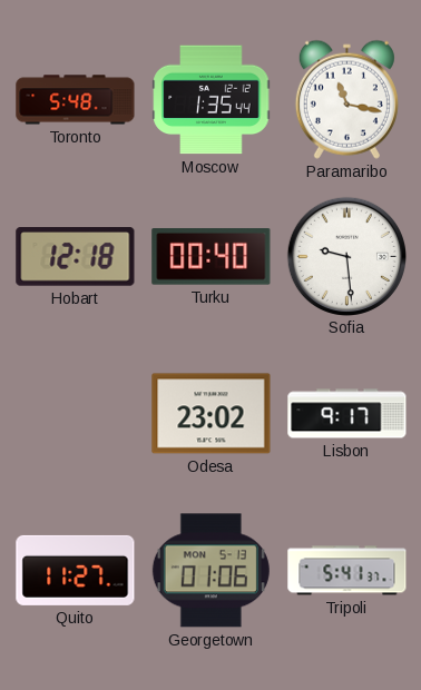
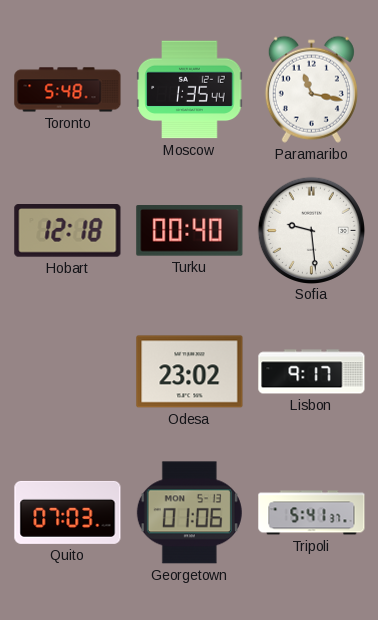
Quito: 11:27 -> 07:03
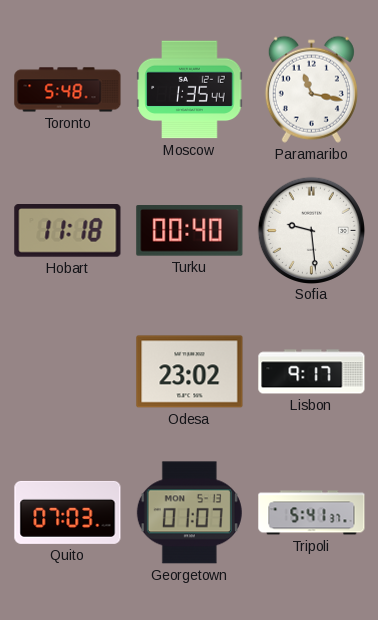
Hobart: 12:18 -> 11:18
Georgetown: 01:06 -> 01:07
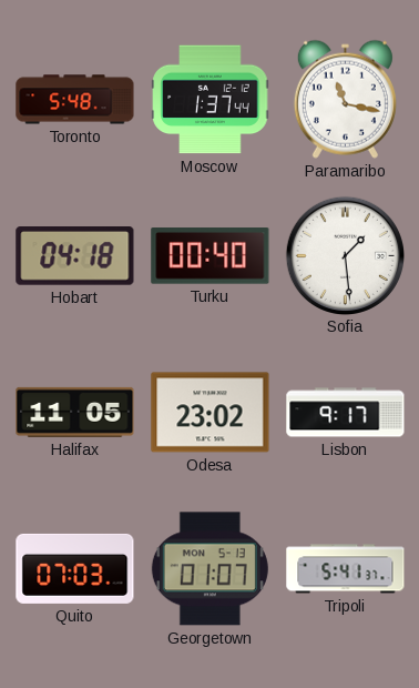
Moscow: 1:35 -> 1:37
Hobart: 11:18 -> 04:18
Sofia: 9:29 -> 1:29
Halifax: none -> 11:05
